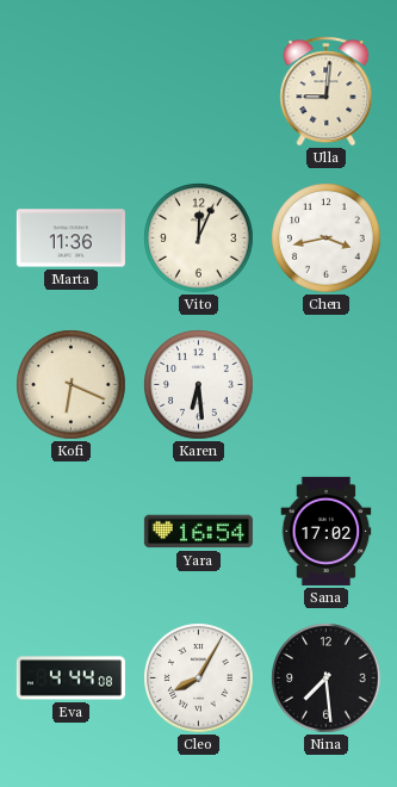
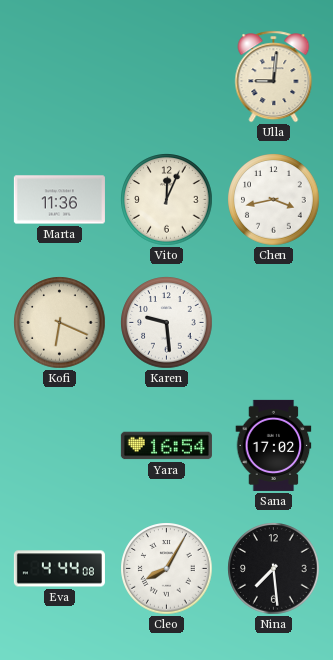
Karen: 6:29 -> 9:29
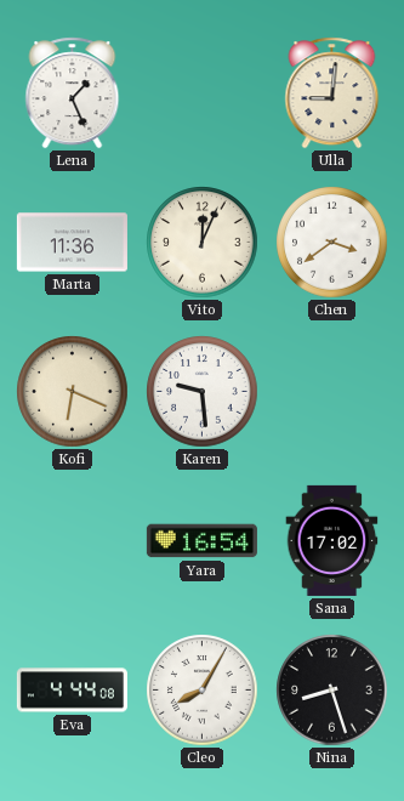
Lena: none -> 1:26
Chen: 3:43 -> 3:39
Nina: 7:29 -> 8:27
